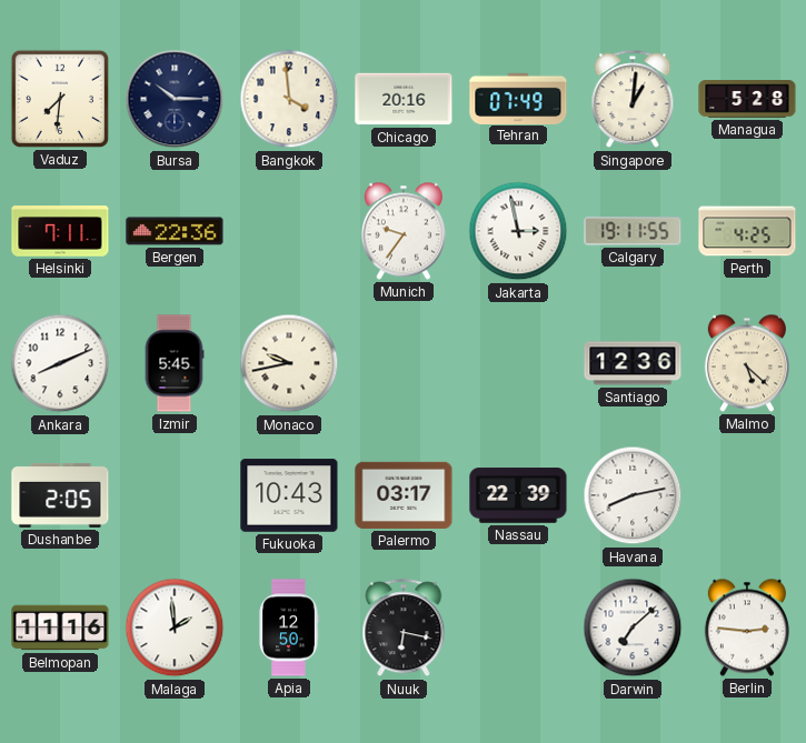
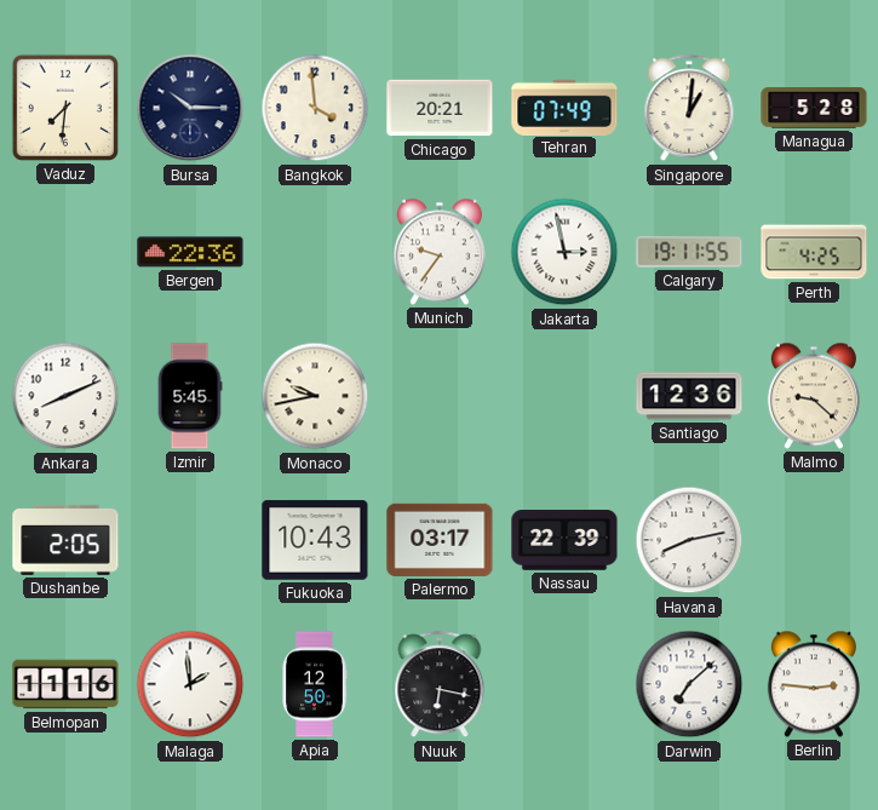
Chicago: 20:16 -> 20:21
Helsinki: 7:11 -> none
Malmo: 5:22 -> 9:22
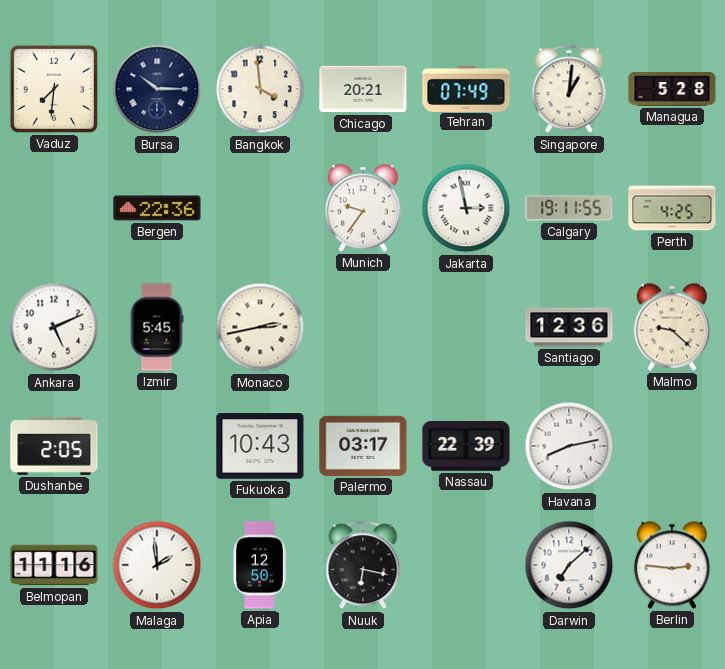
Ankara: 8:11 -> 5:11
Monaco: 9:43 -> 2:43
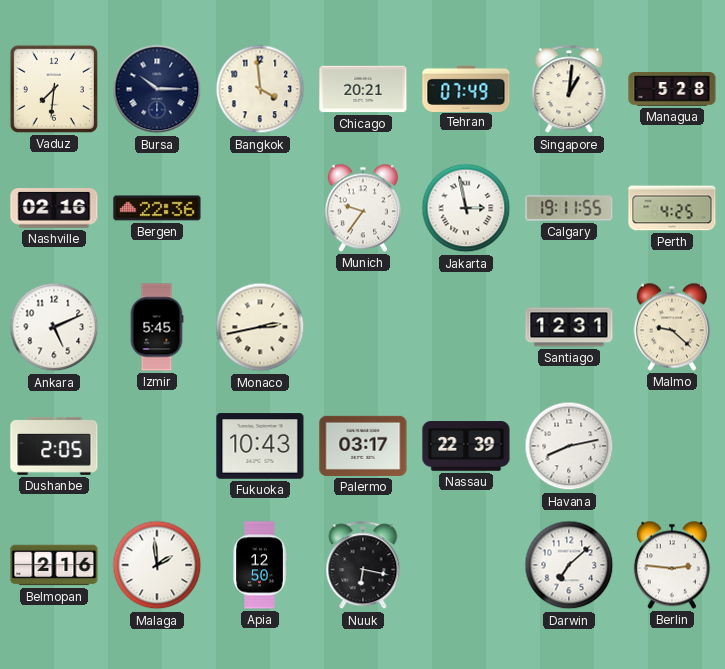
Nashville: none -> 02:16
Santiago: 12:36 -> 12:31
Belmopan: 11:16 -> 2:16
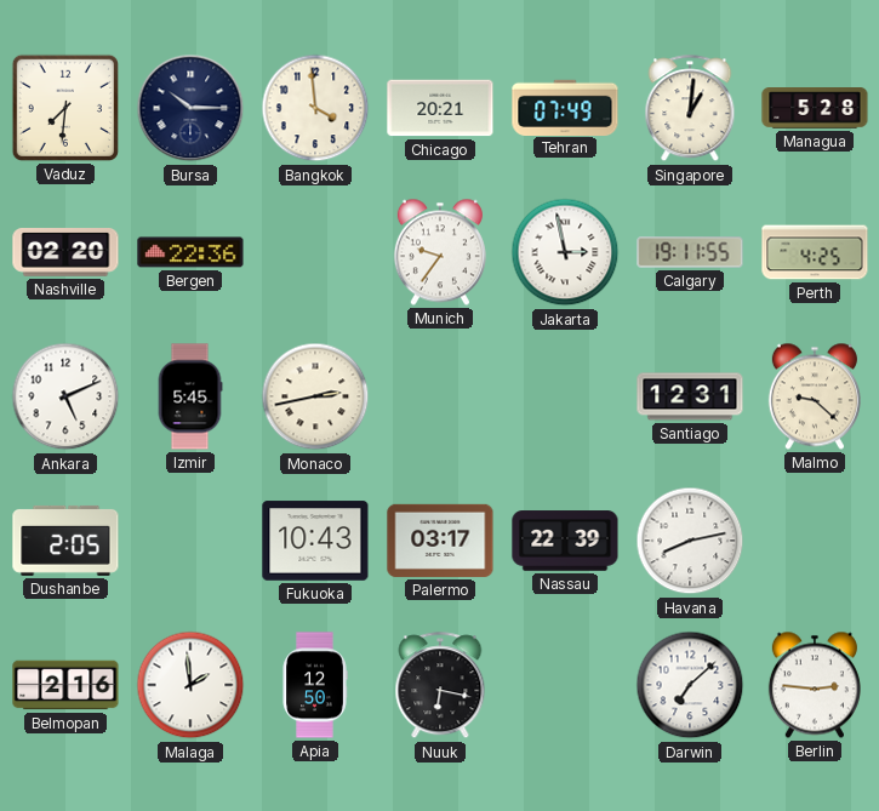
Nashville: 02:16 -> 02:20
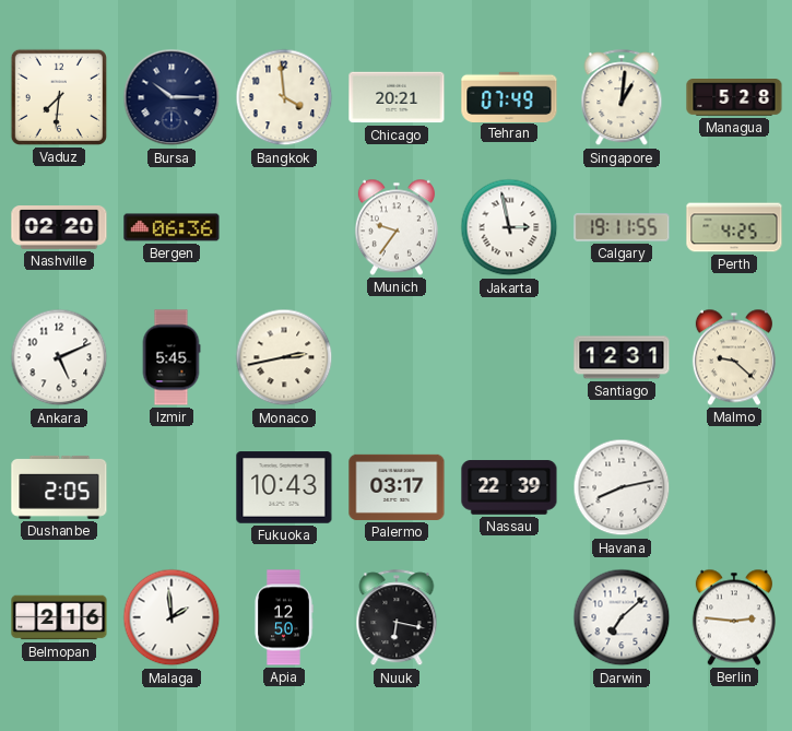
Bergen: 22:36 -> 06:36
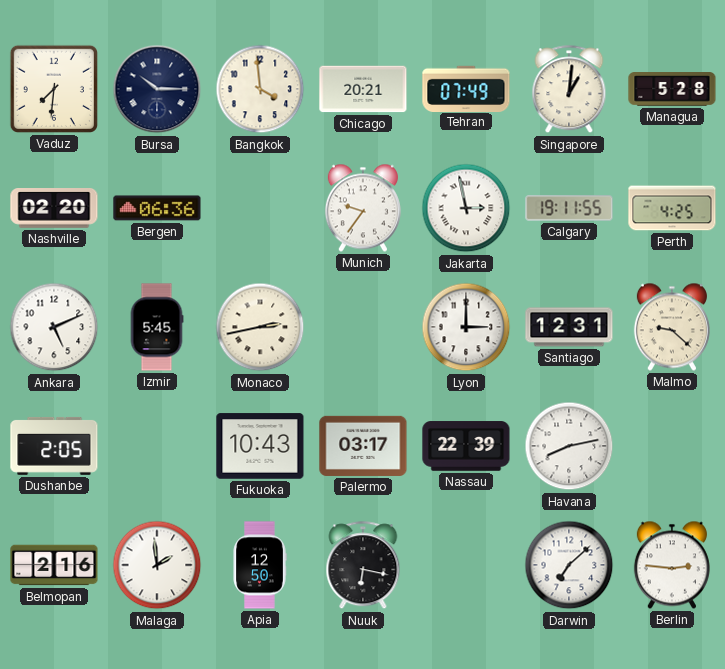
Lyon: none -> 3:00
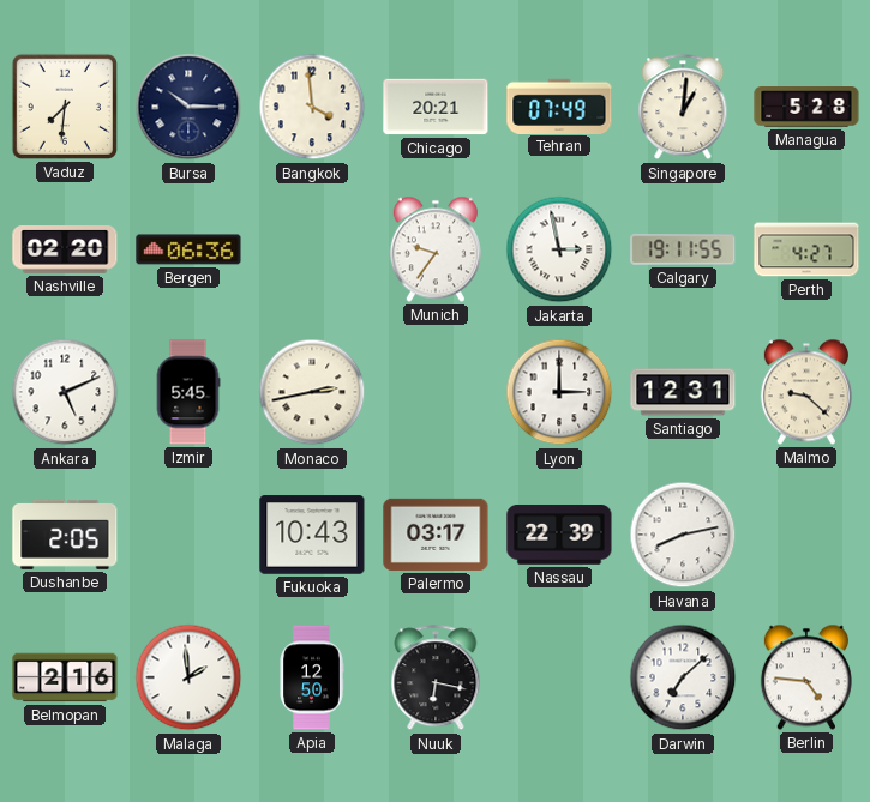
Perth: 4:25 -> 4:27
Berlin: 2:46 -> 4:46
